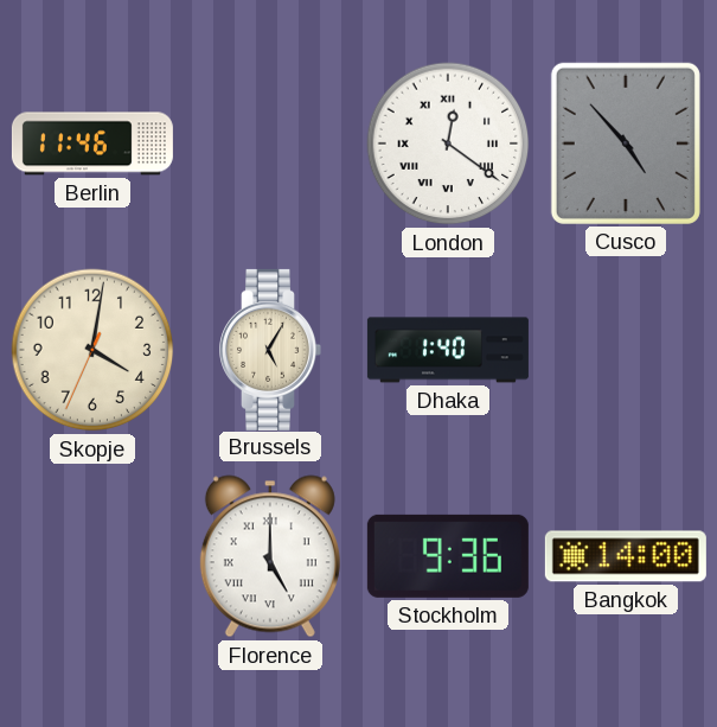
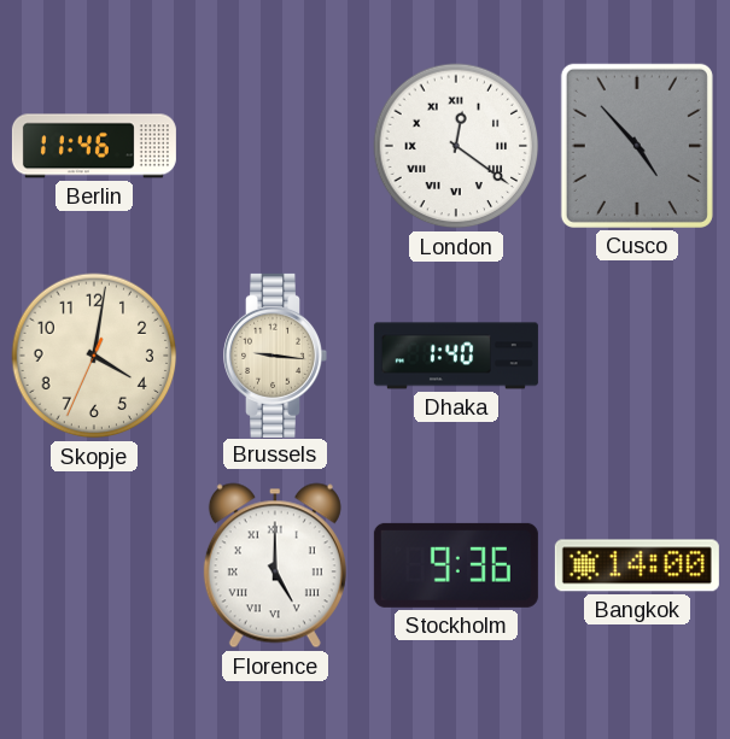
Brussels: 5:05 -> 9:16
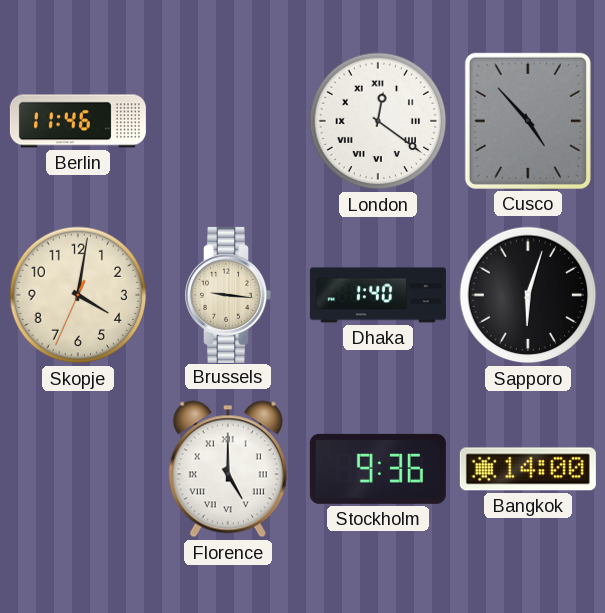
Sapporo: none -> 6:03
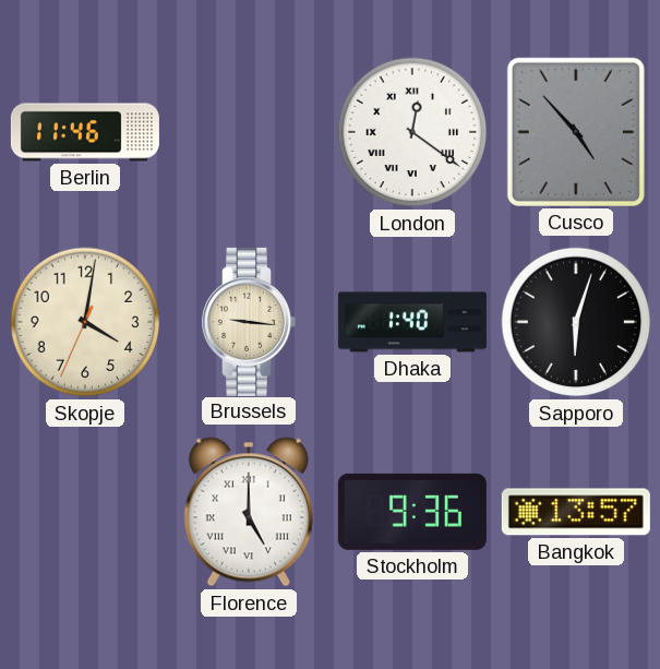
Bangkok: 14:00 -> 13:57
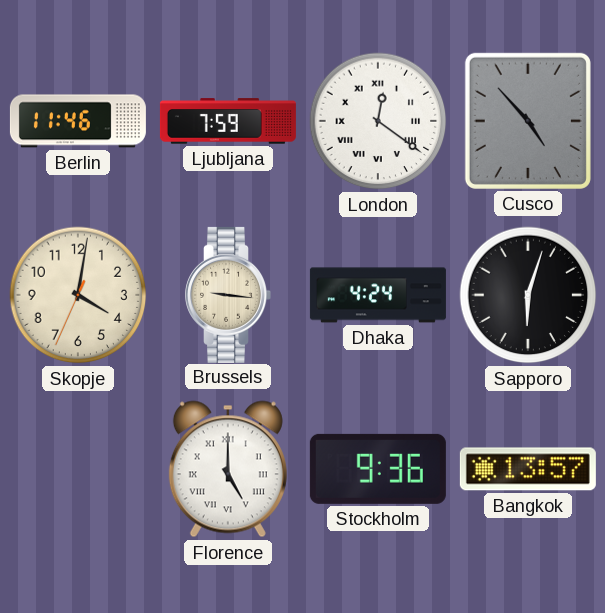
Ljubljana: none -> 7:59
Dhaka: 1:40 -> 4:24
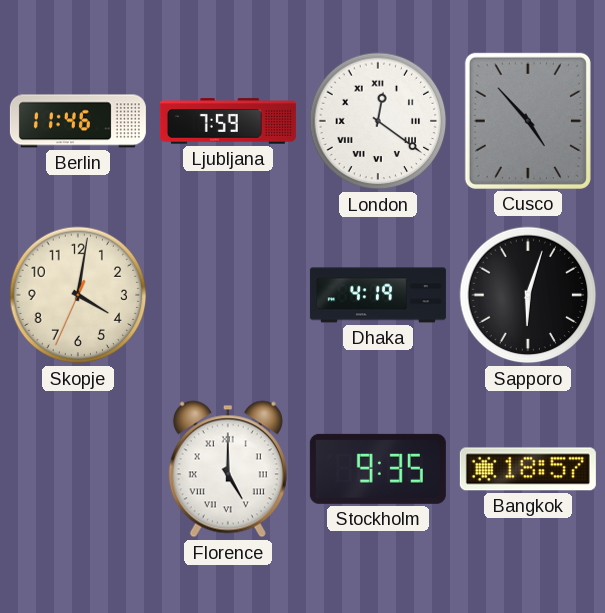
Brussels: 9:16 -> none
Dhaka: 4:24 -> 4:19
Stockholm: 9:36 -> 9:35
Bangkok: 13:57 -> 18:57
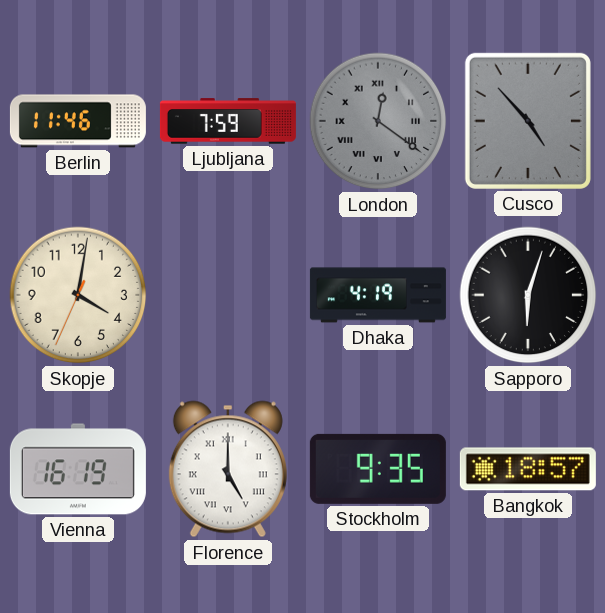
London dial: white -> grey
Vienna: none -> 16:19
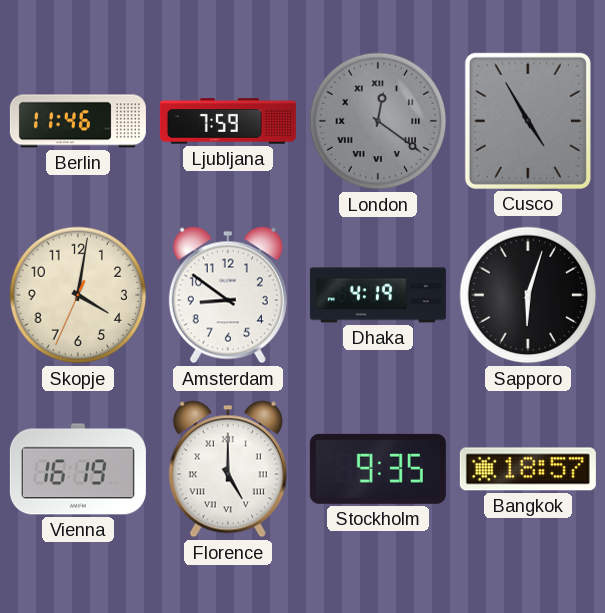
Cusco: 4:53 -> 4:55
Amsterdam: none -> 8:51
